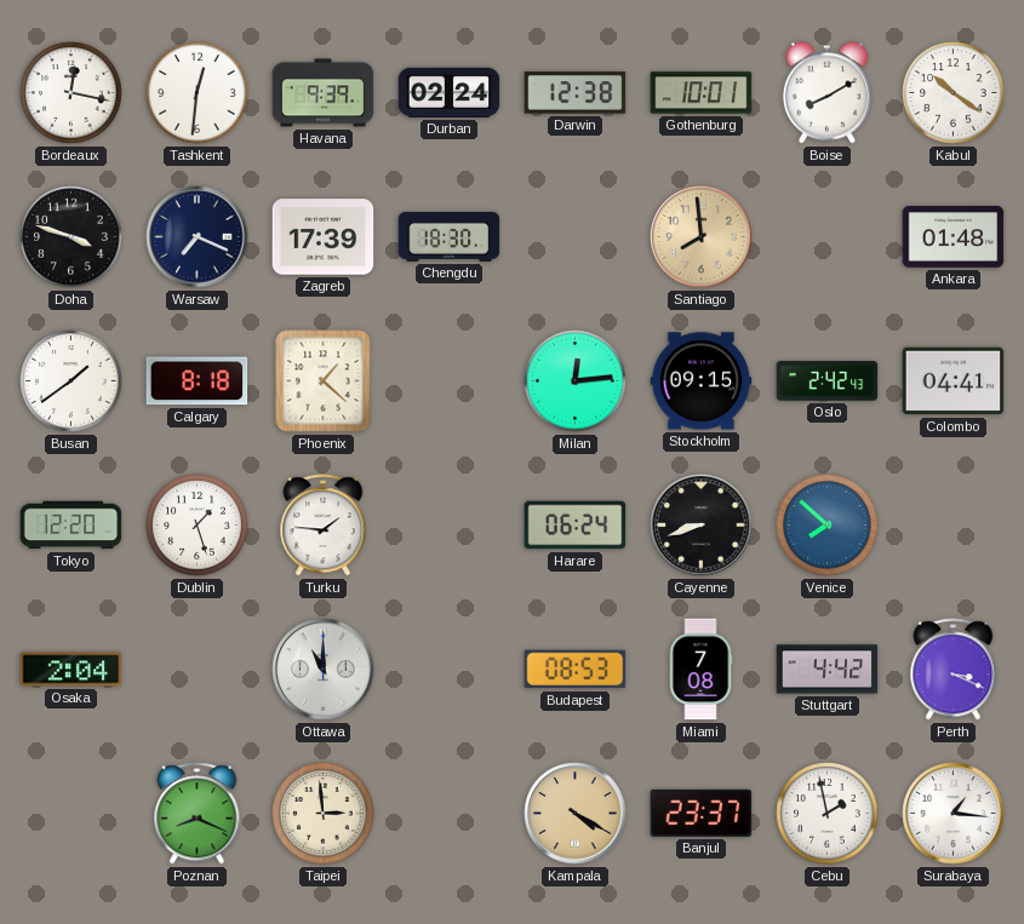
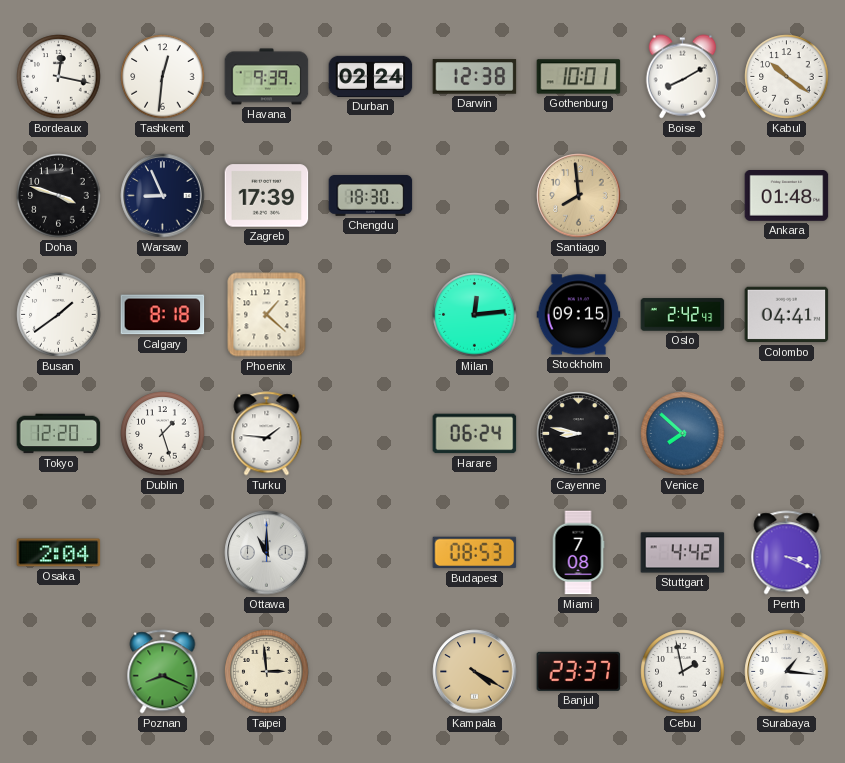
Warsaw: 7:19 -> 8:56
Cayenne: 8:42 -> 8:47
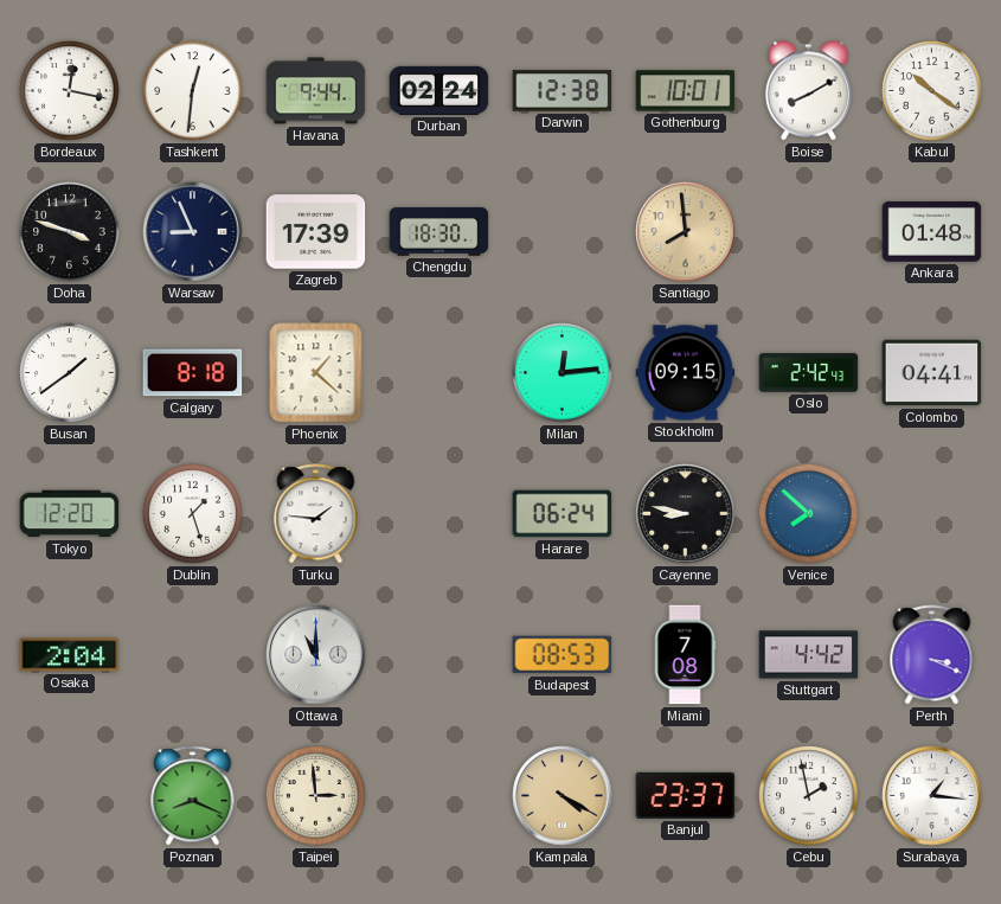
Havana: 9:39 -> 9:44
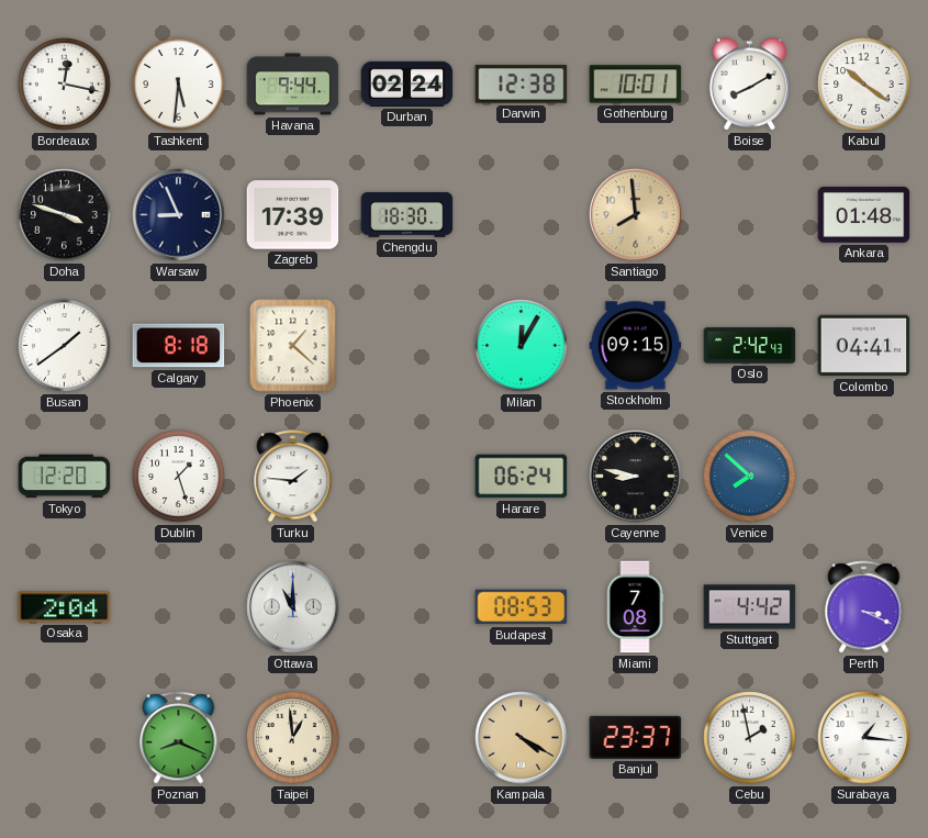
Tashkent: 12:31 -> 5:31
Milan: 12:14 -> 12:05
Taipei: 2:59 -> 12:59
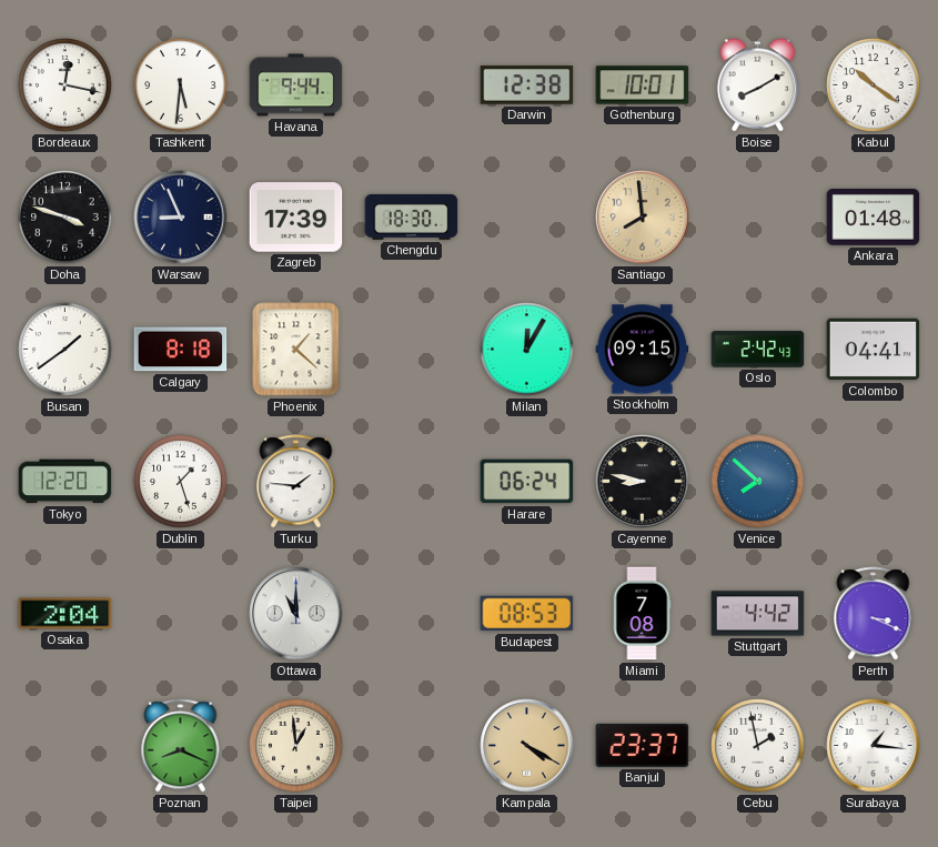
Durban: 02:24 -> none
